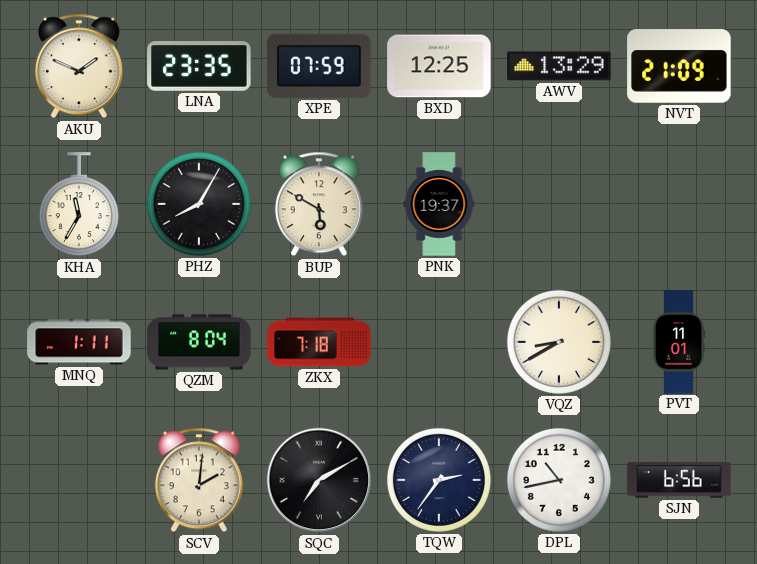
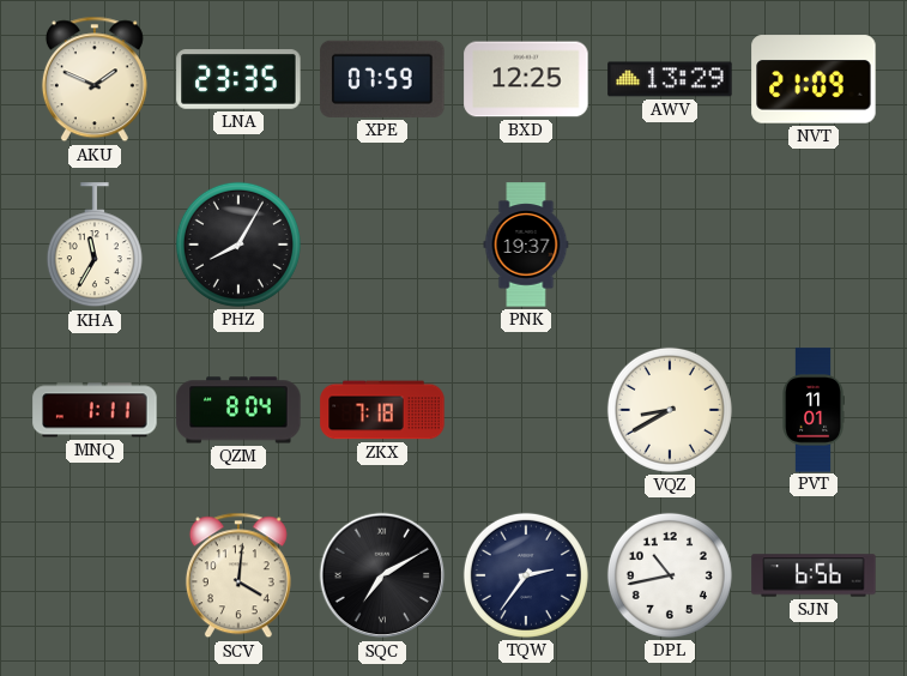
BUP: 5:50 -> none
SCV: 2:01 -> 4:01
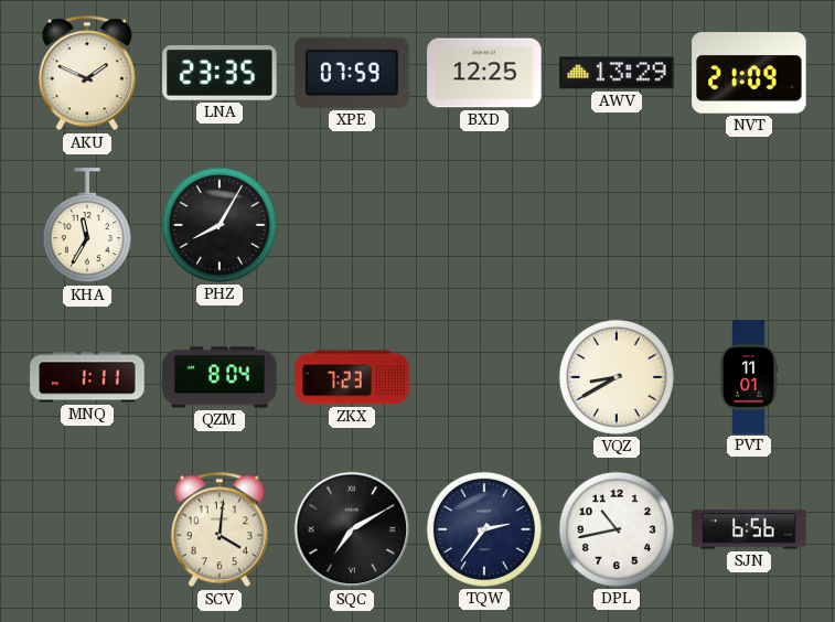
PNK: 19:37 -> none
ZKX: 7:18 -> 7:23
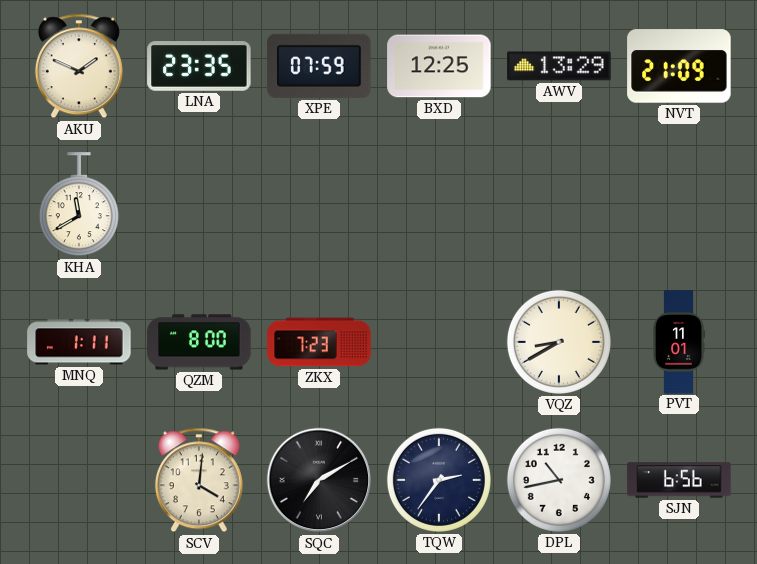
KHA: 11:35 -> 11:40
PHZ: 8:05 -> none
QZM: 8:04 -> 8:00
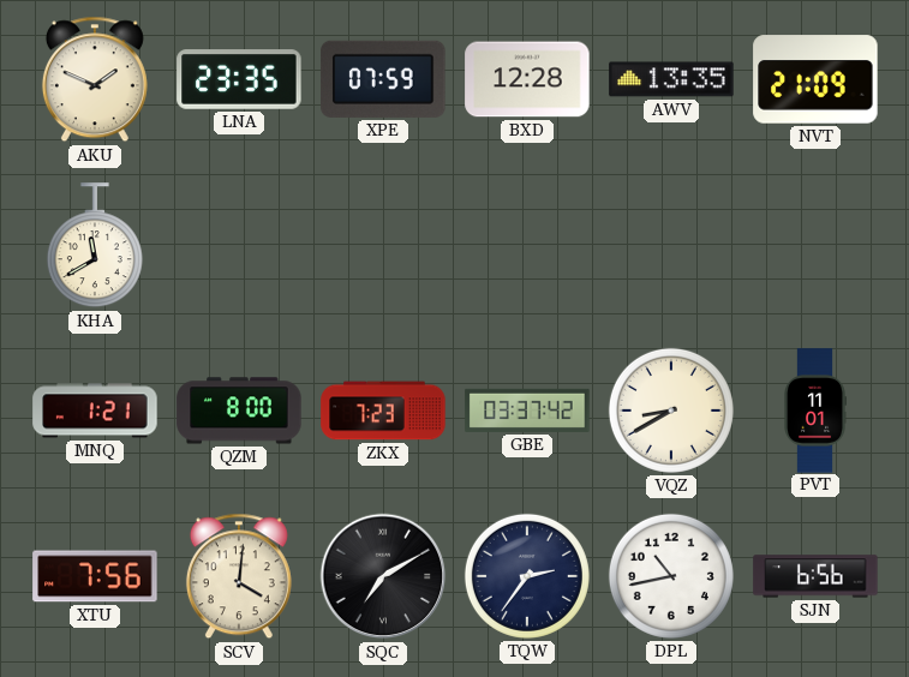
BXD: 12:25 -> 12:28
AWV: 13:29 -> 13:35
MNQ: 1:11 -> 1:21
GBE: none -> 03:37
XTU: none -> 7:56
